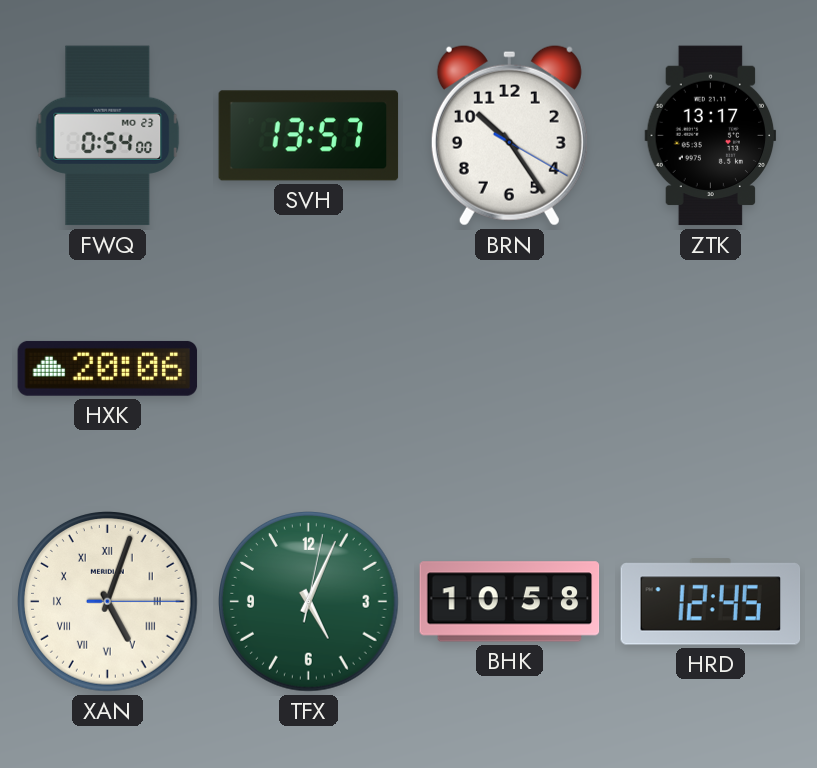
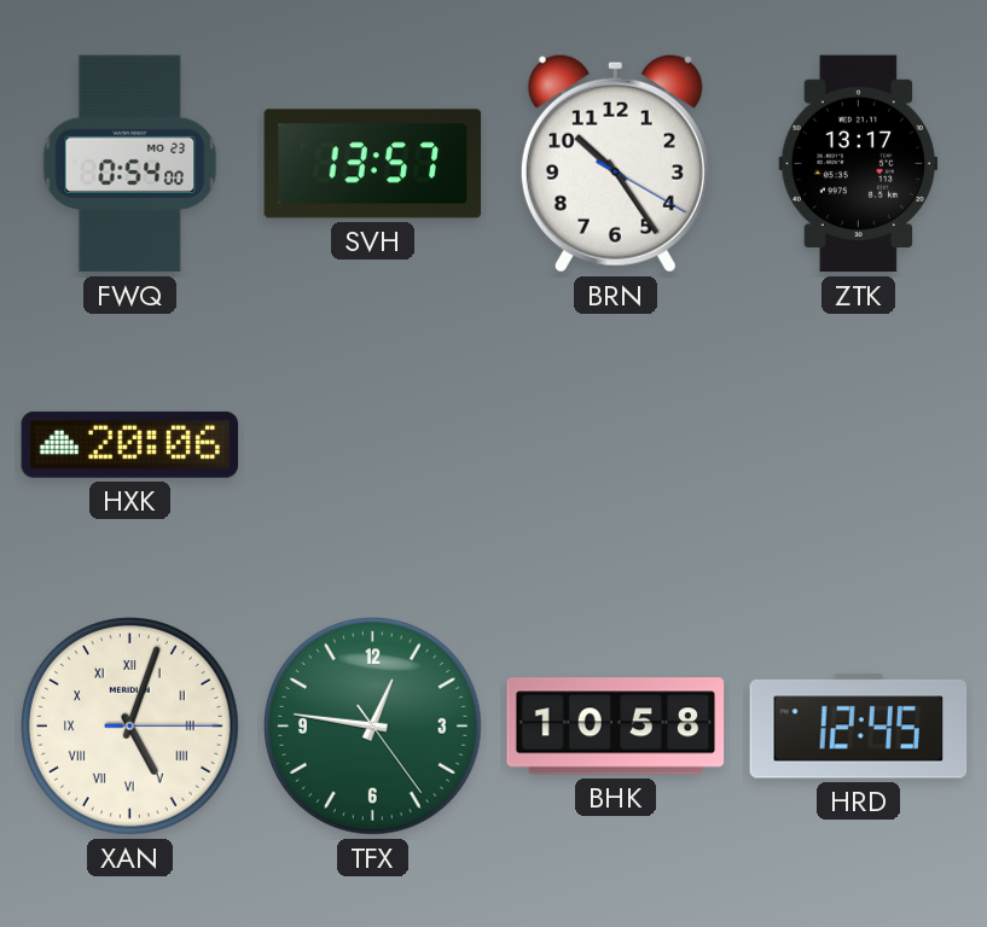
TFX: 5:04 -> 12:46
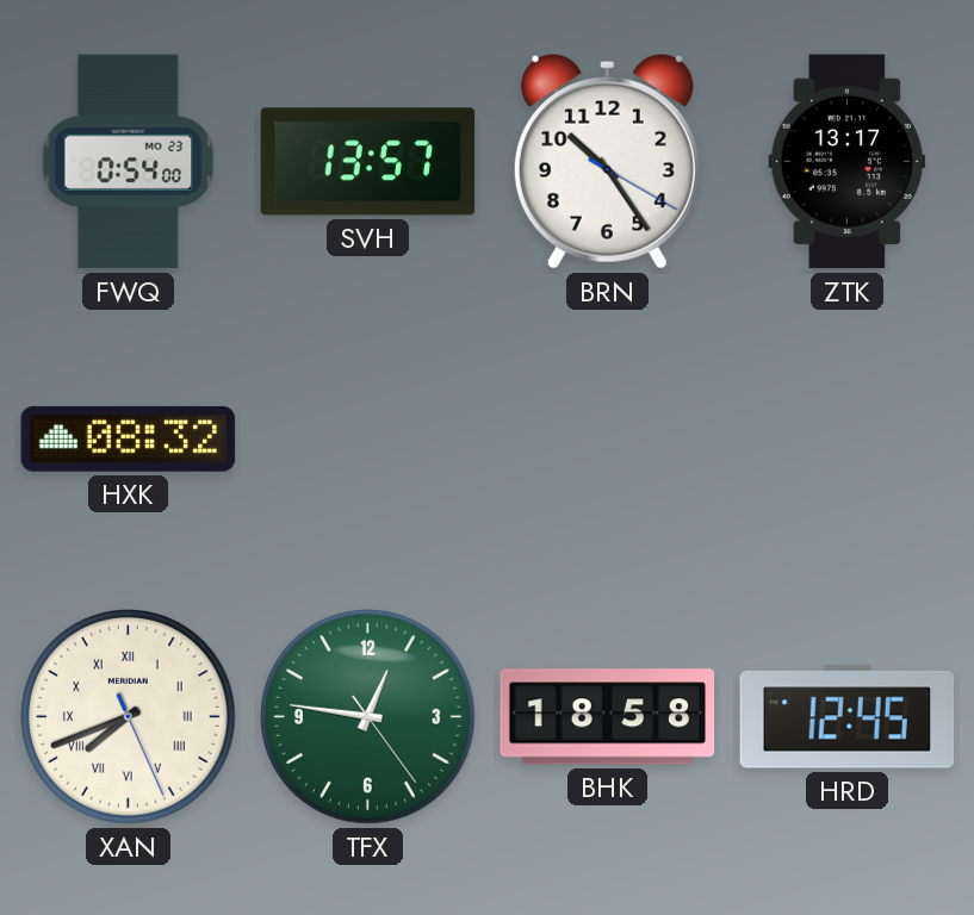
HXK: 20:06 -> 08:32
XAN: 5:03 -> 7:41
BHK: 10:58 -> 18:58
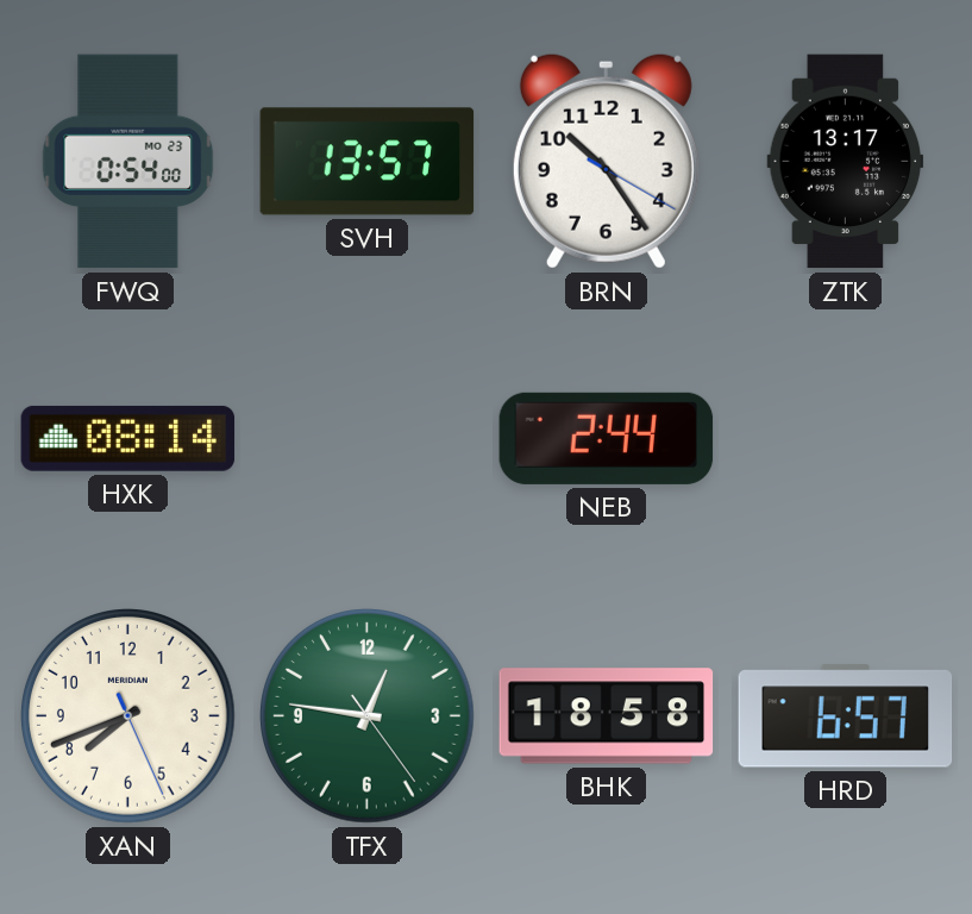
HXK: 08:32 -> 08:14
NEB: none -> 2:44
XAN numerals: Roman -> Arabic
HRD: 12:45 -> 6:57
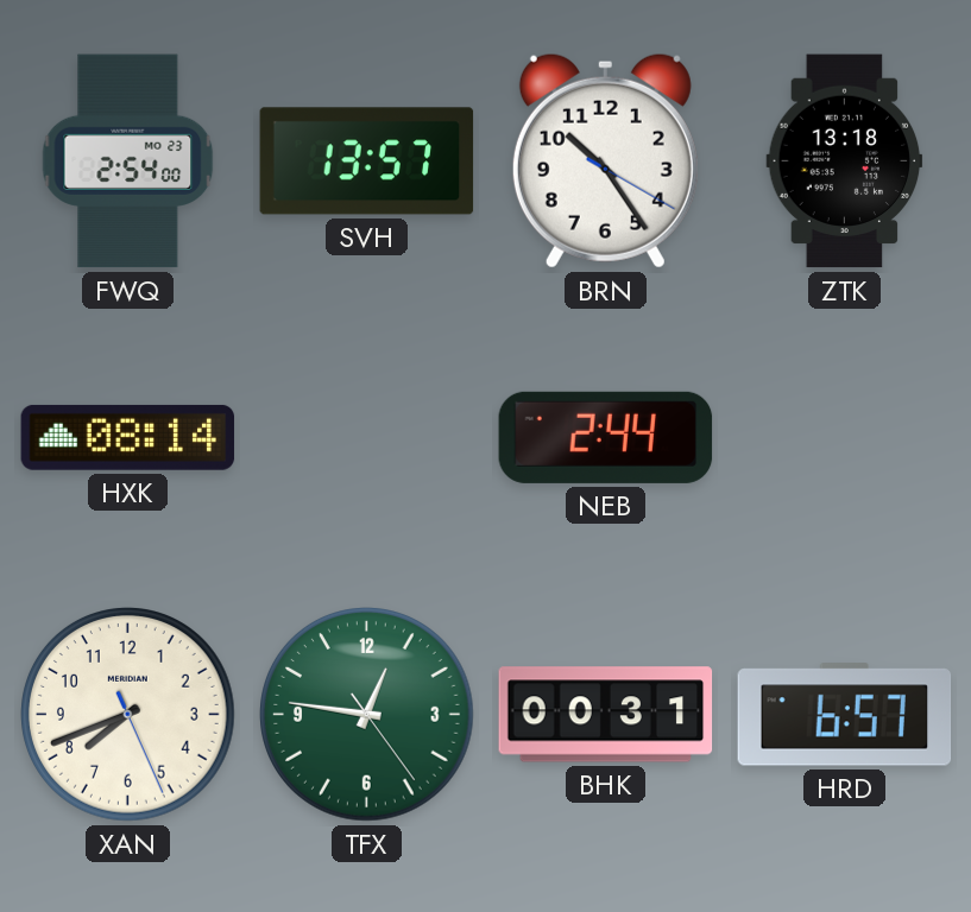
FWQ: 0:54 -> 2:54
ZTK: 13:17 -> 13:18
BHK: 18:58 -> 00:31
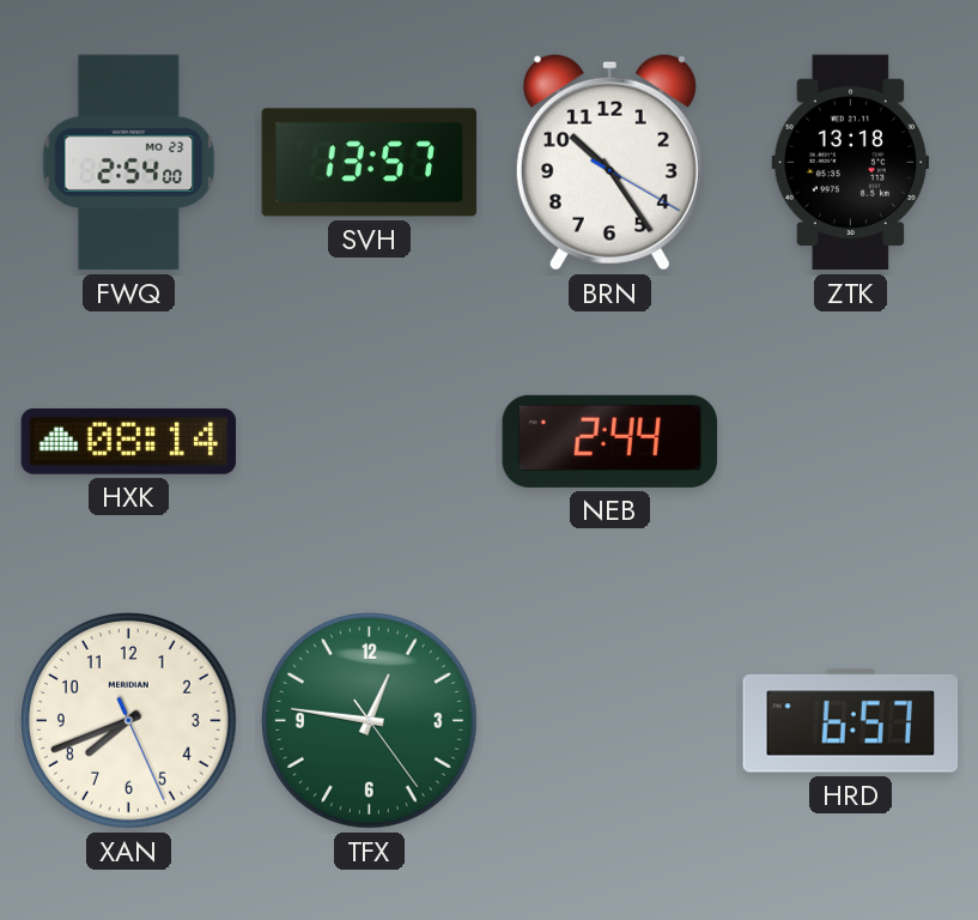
BHK: 00:31 -> none
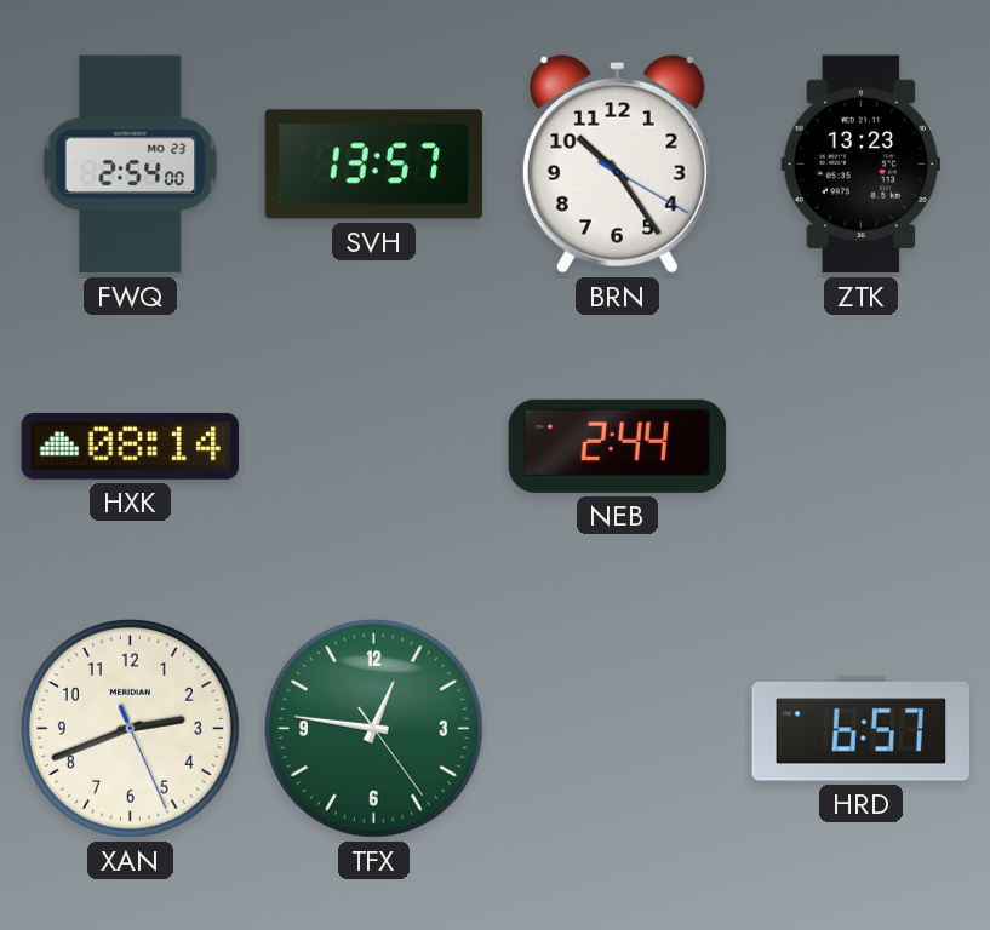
ZTK: 13:18 -> 13:23
XAN: 7:41 -> 2:41
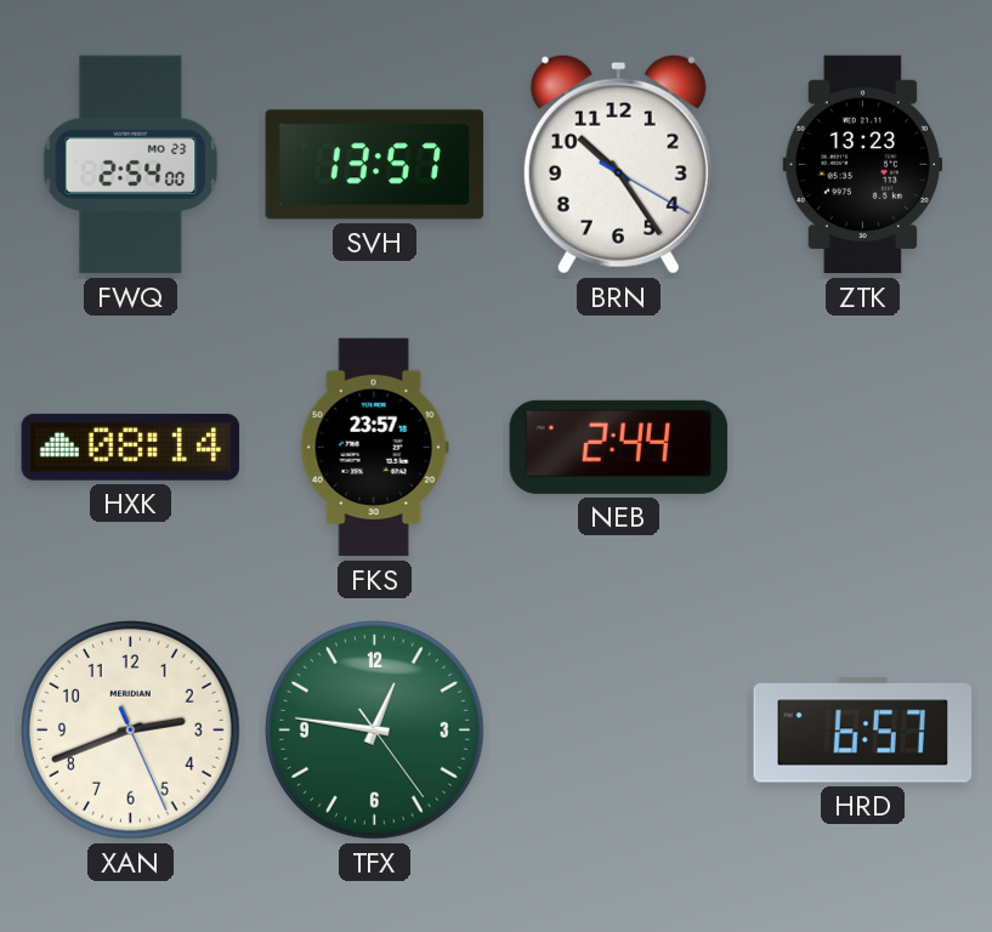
FKS: none -> 23:57
